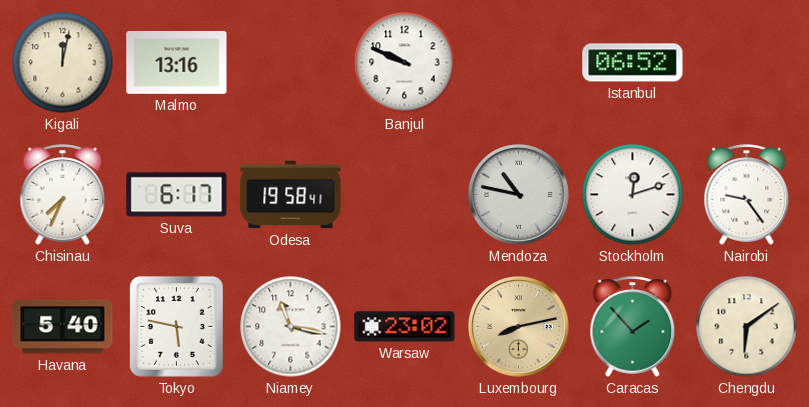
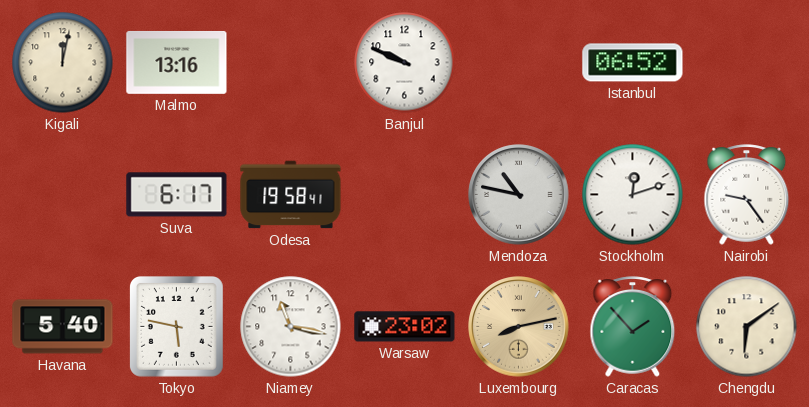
Chisinau: 7:34 -> none
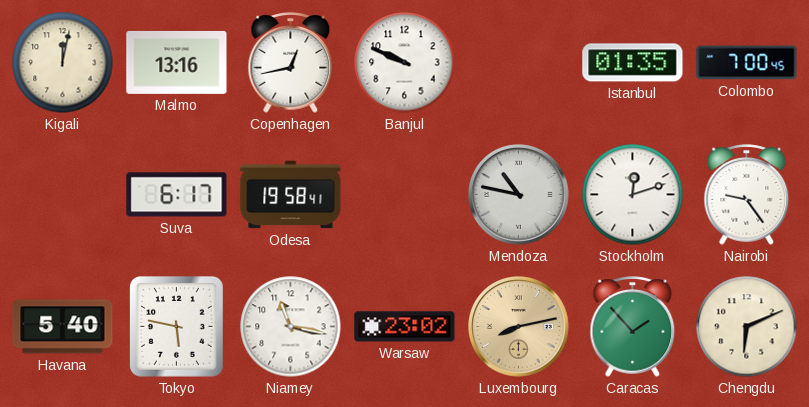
Copenhagen: none -> 12:43
Istanbul: 06:52 -> 01:35
Colombo: none -> 7:00
Chengdu: 6:09 -> 6:11
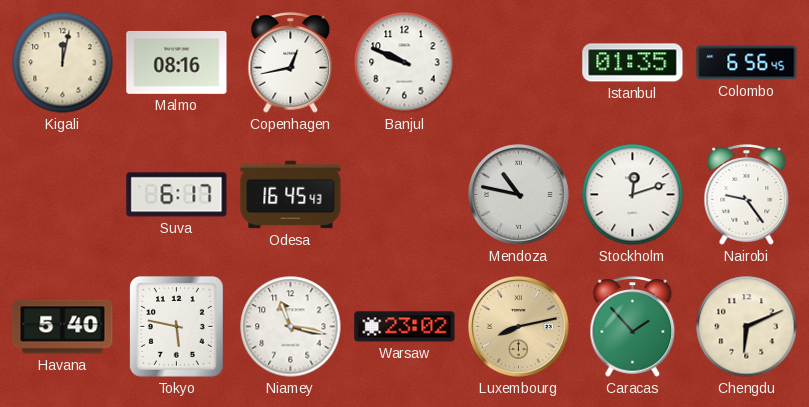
Malmo: 13:16 -> 08:16
Colombo: 7:00 -> 6:56
Odesa: 19:58 -> 16:45
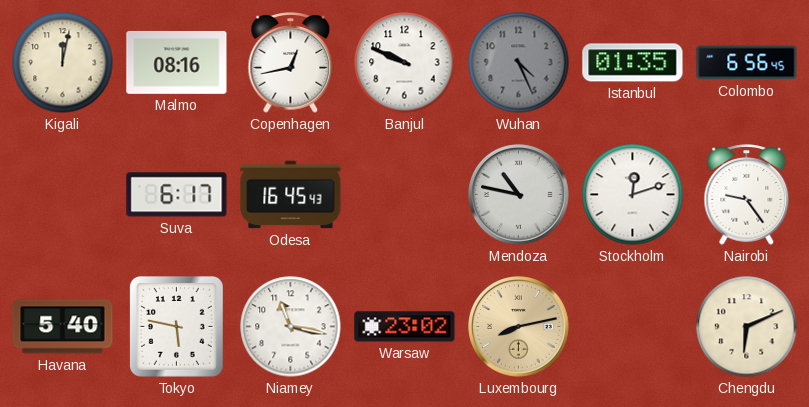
Wuhan: none -> 4:26
Caracas: 1:53 -> none
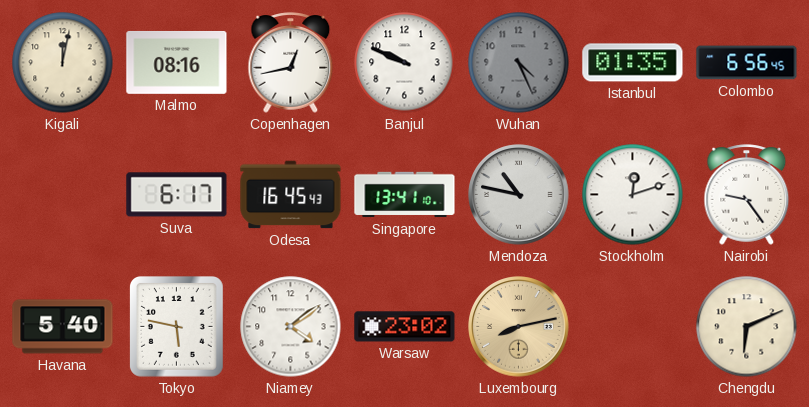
Singapore: none -> 13:41
Niamey: 11:17 -> 4:09
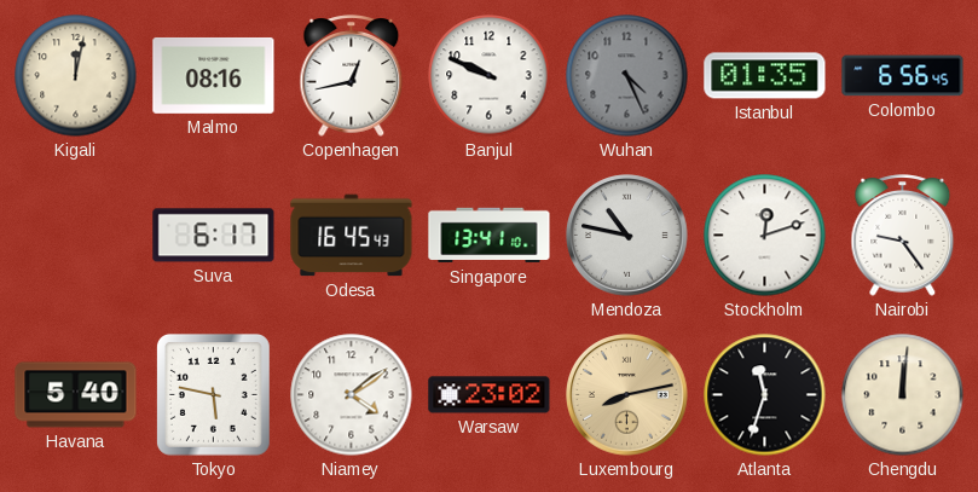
Atlanta: none -> 11:33
Chengdu: 6:11 -> 12:01
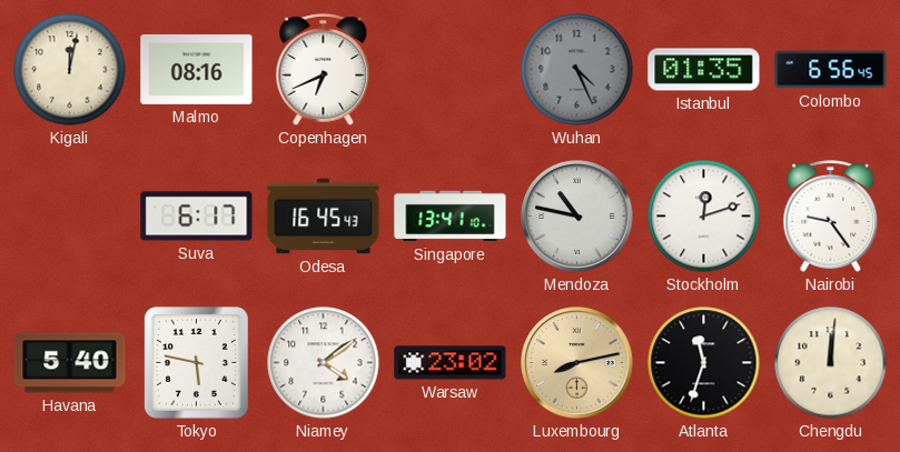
Copenhagen: 12:43 -> 6:41
Banjul: 9:49 -> none
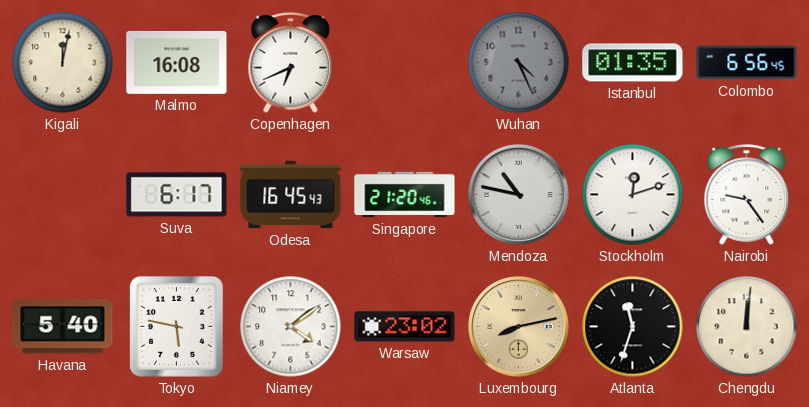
Malmo: 08:16 -> 16:08
Singapore: 13:41 -> 21:20
